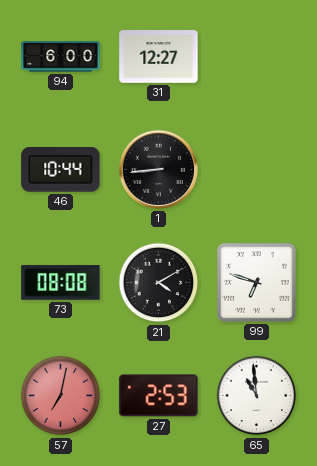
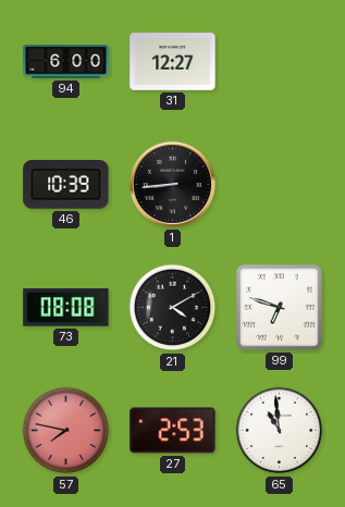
46: 10:44 -> 10:39
57: 7:02 -> 7:47
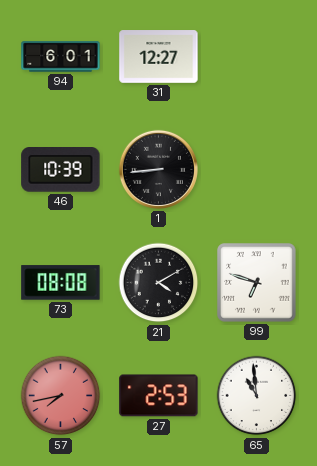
94: 6:00 -> 6:01
57: 7:47 -> 7:43
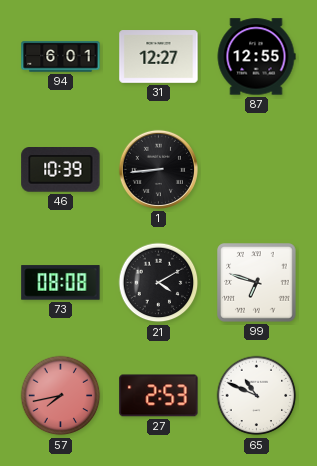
87: none -> 12:55
65: 10:59 -> 10:49
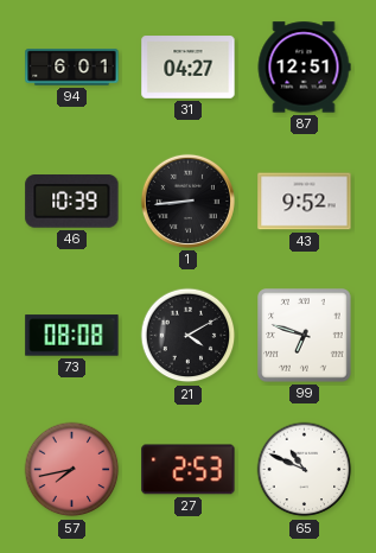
31: 12:27 -> 04:27
87: 12:55 -> 12:51
43: none -> 9:52
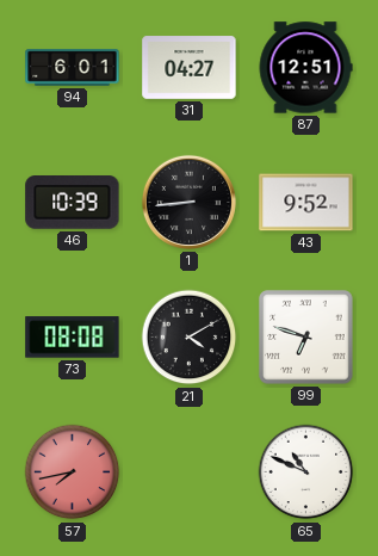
27: 2:53 -> none
